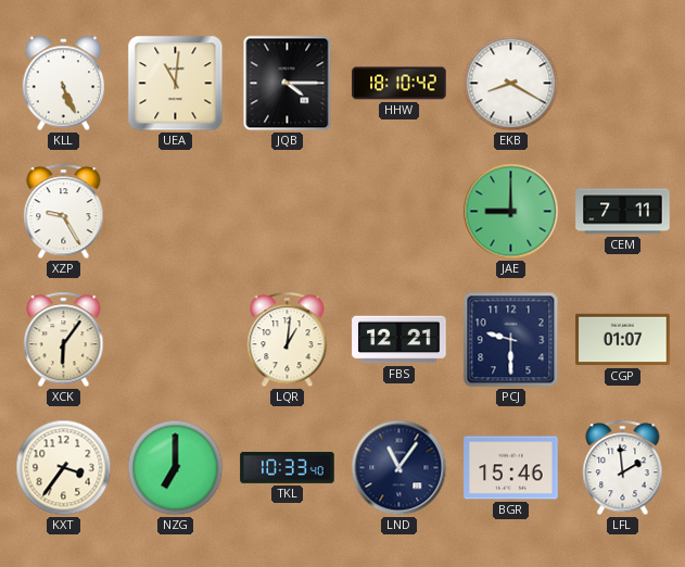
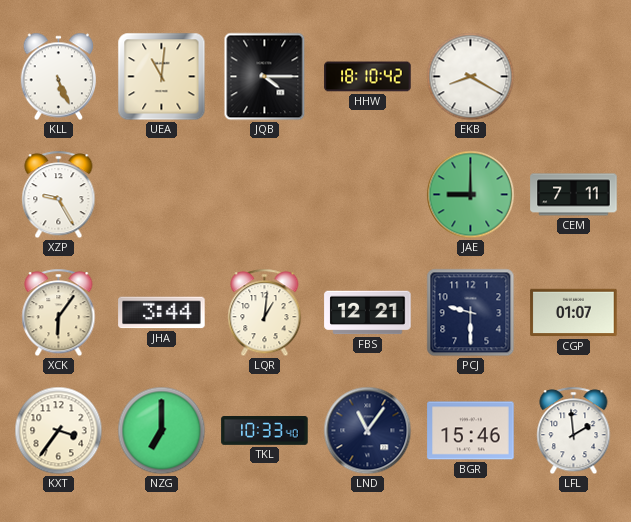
JHA: none -> 3:44
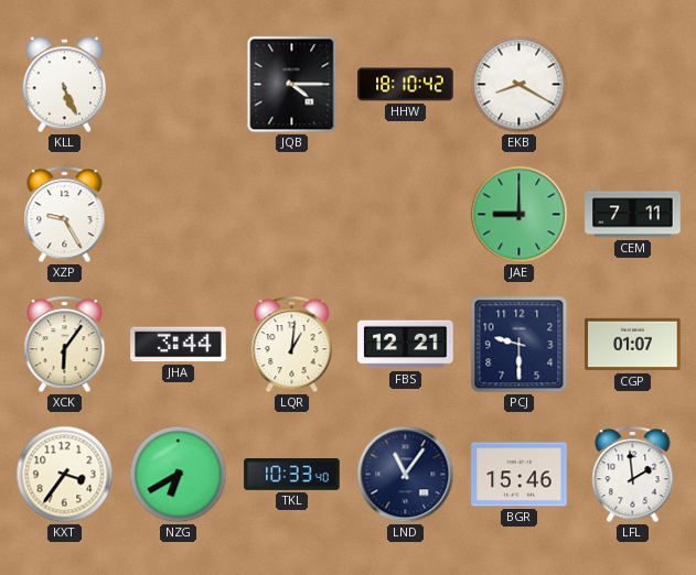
UEA: 11:01 -> none
NZG: 7:00 -> 6:40
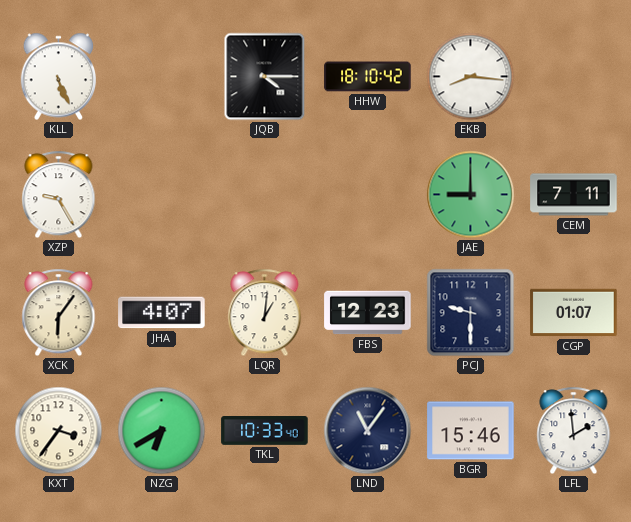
EKB: 8:20 -> 8:16
JHA: 3:44 -> 4:07
FBS: 12:21 -> 12:23
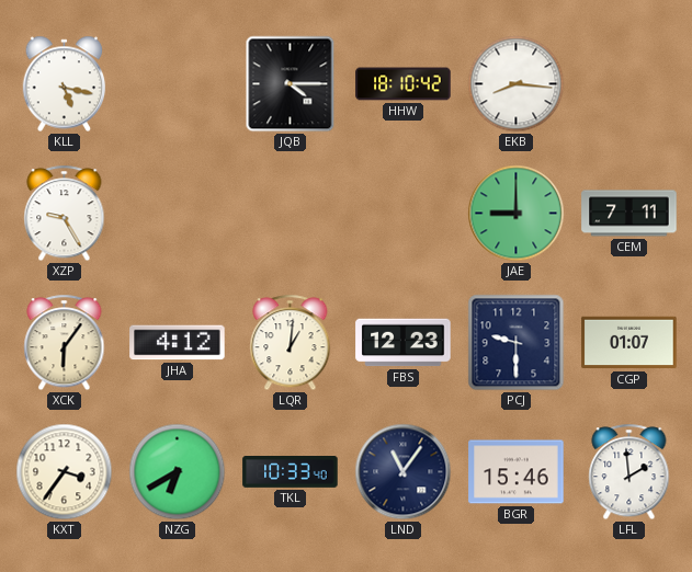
KLL: 5:26 -> 5:17
JHA: 4:07 -> 4:12
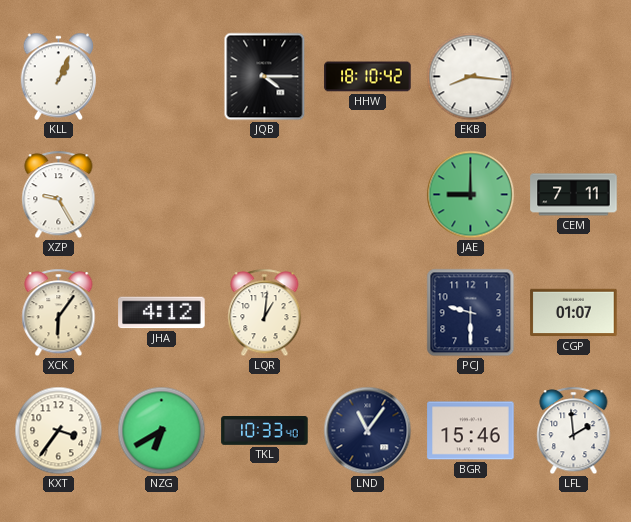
KLL: 5:17 -> 1:04
FBS: 12:23 -> none
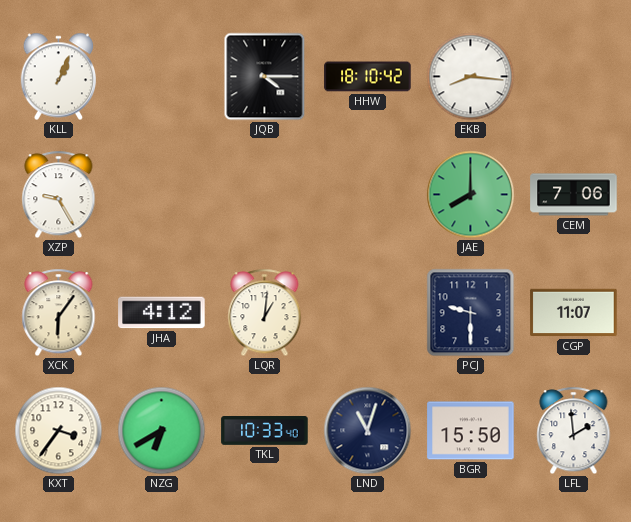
JAE: 9:00 -> 8:00
CEM: 7:11 -> 7:06
CGP: 01:07 -> 11:07
LND: 11:06 -> 11:03
BGR: 15:46 -> 15:50
